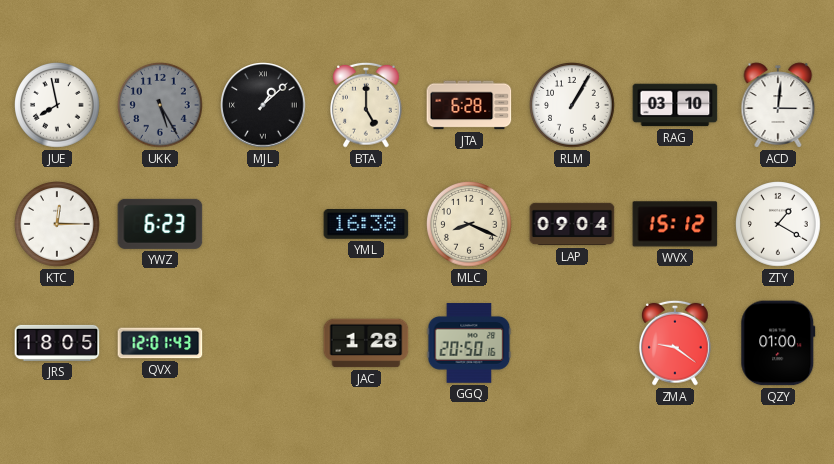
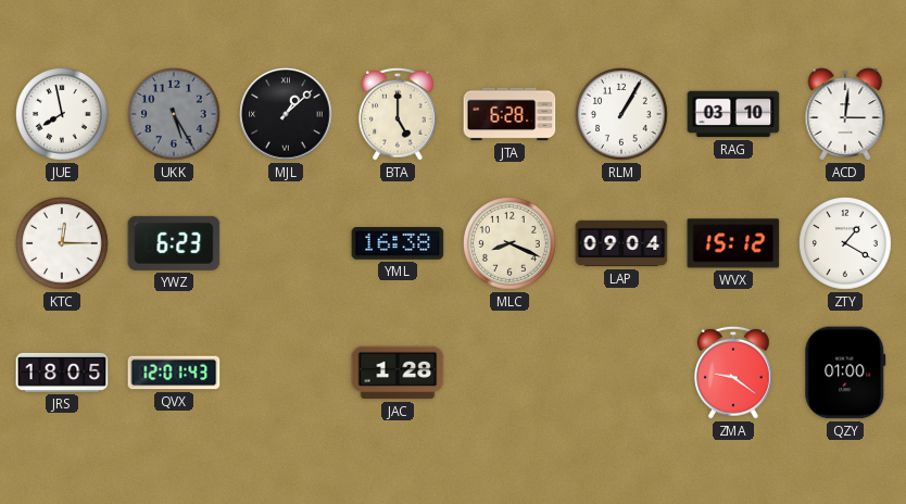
GGQ: 20:50 -> none
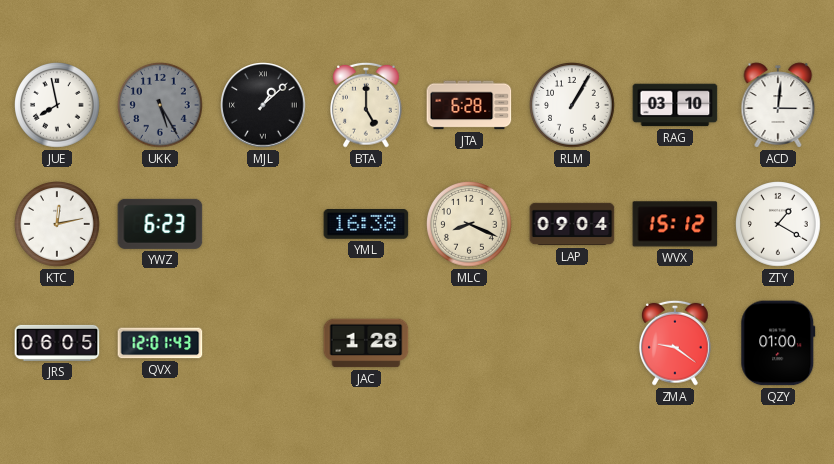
KTC: 12:15 -> 12:13
JRS: 18:05 -> 06:05
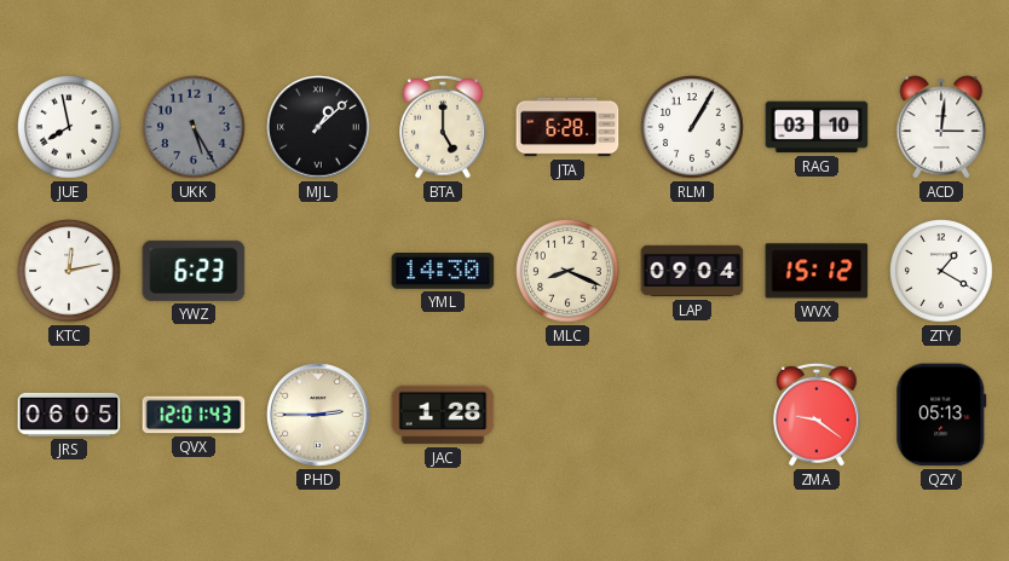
YML: 16:38 -> 14:30
PHD: none -> 2:45
QZY: 01:00 -> 05:13
